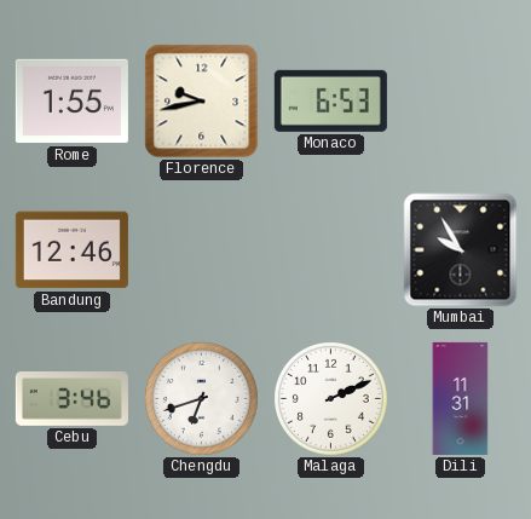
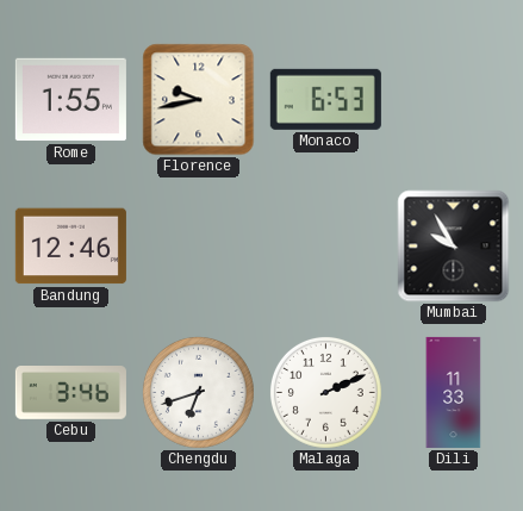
Dili: 11:31 -> 11:33
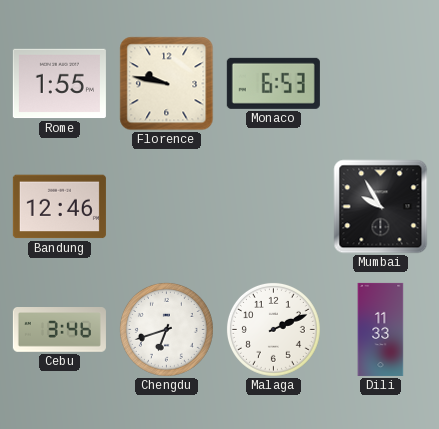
Florence: 9:43 -> 9:47
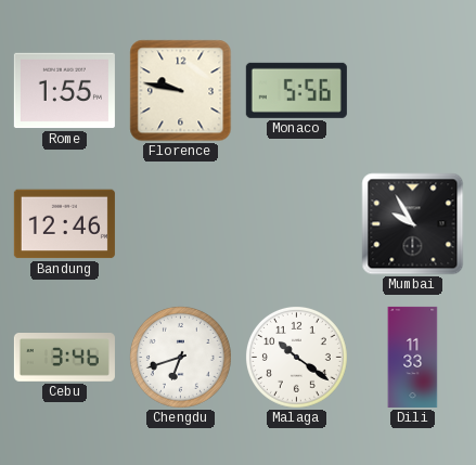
Monaco: 6:53 -> 5:56
Malaga: 2:11 -> 10:21
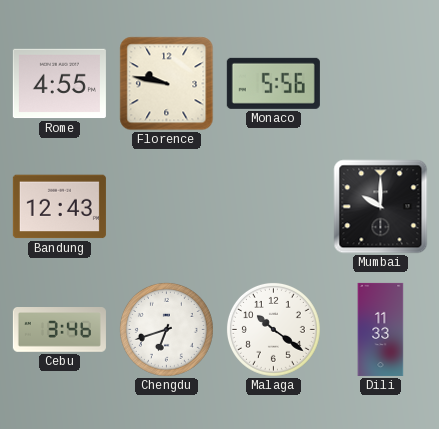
Rome: 1:55 -> 4:55
Bandung: 12:46 -> 12:43
Mumbai: 9:55 -> 10:00
